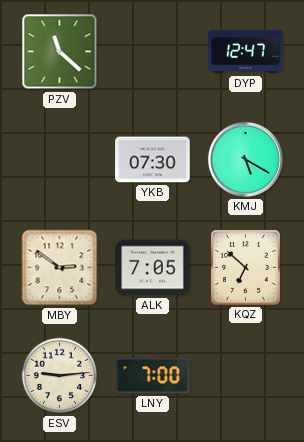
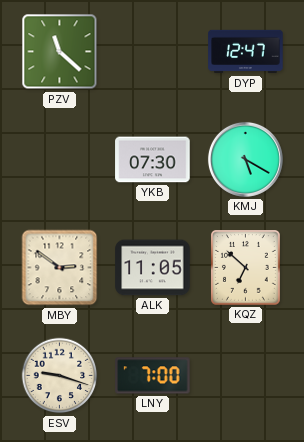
ALK: 7:05 -> 11:05
ESV: 9:14 -> 9:18
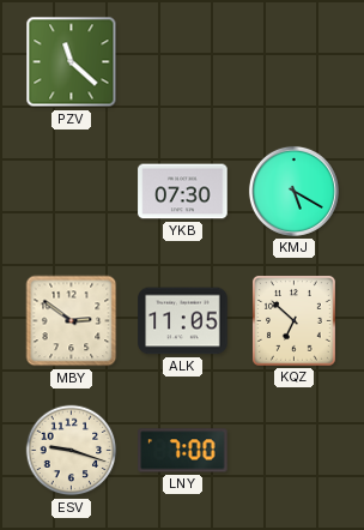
DYP: 12:47 -> none
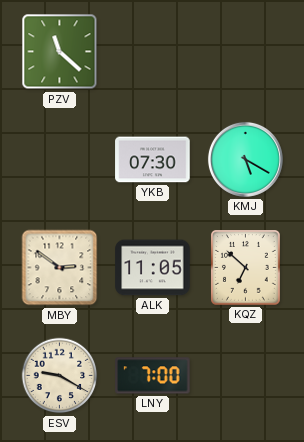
ESV: 9:18 -> 9:20
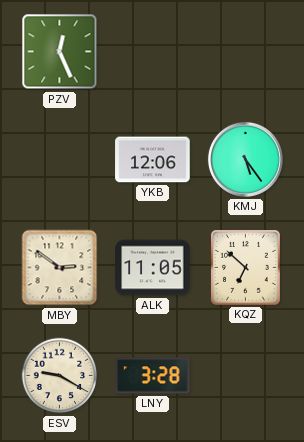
PZV: 11:22 -> 12:26
YKB: 07:30 -> 12:06
KMJ: 5:20 -> 5:24
LNY: 7:00 -> 3:28
